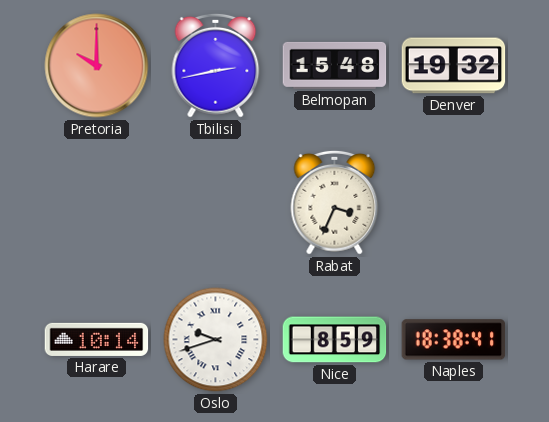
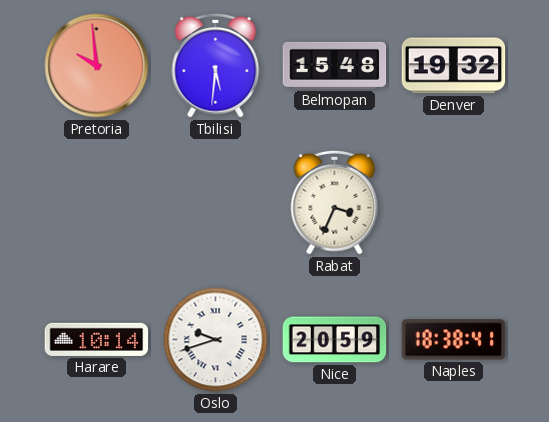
Pretoria: 10:00 -> 9:59
Tbilisi: 2:43 -> 5:31
Nice: 8:59 -> 20:59
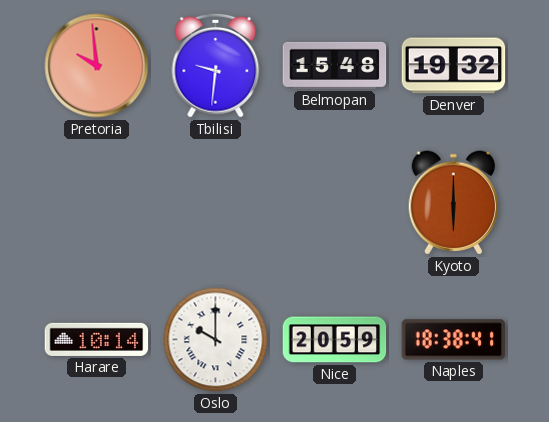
Tbilisi: 5:31 -> 9:31
Rabat: 3:34 -> none
Kyoto: none -> 6:00
Oslo: 9:42 -> 10:00
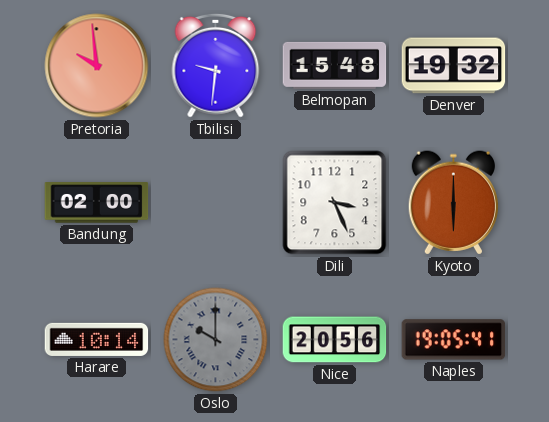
Bandung: none -> 02:00
Dili: none -> 3:26
Oslo dial: white -> grey
Nice: 20:59 -> 20:56
Naples: 18:38 -> 19:05
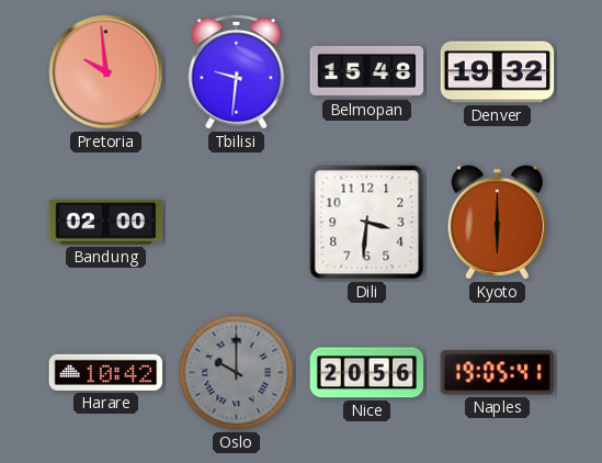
Dili: 3:26 -> 3:31
Harare: 10:14 -> 10:42
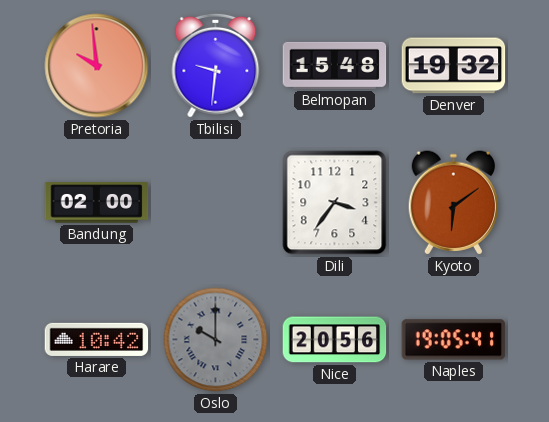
Dili: 3:31 -> 3:36
Kyoto: 6:00 -> 6:09
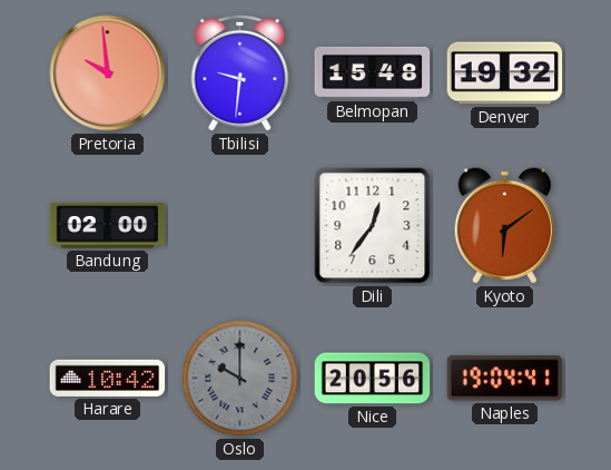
Dili: 3:36 -> 12:36
Naples: 19:05 -> 19:04
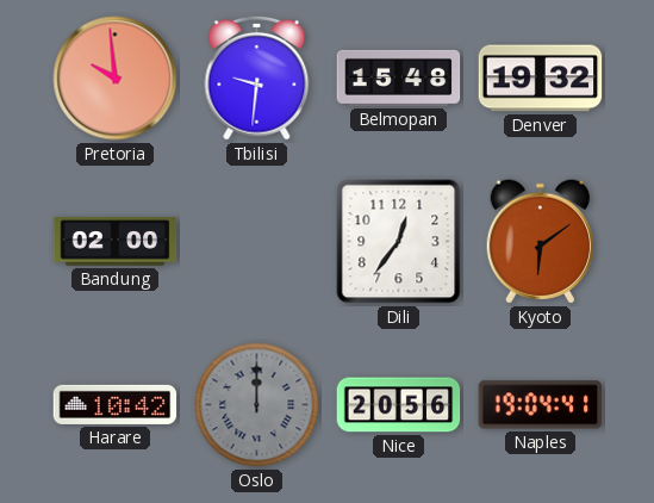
Oslo: 10:00 -> 12:00
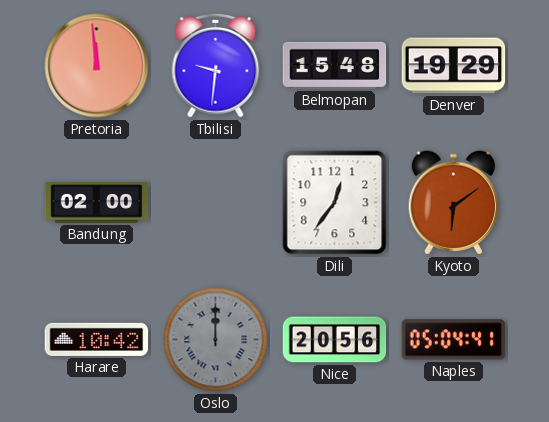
Pretoria: 9:59 -> 11:59
Denver: 19:32 -> 19:29
Naples: 19:04 -> 05:04
